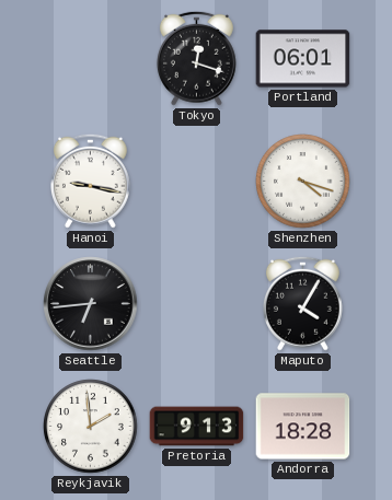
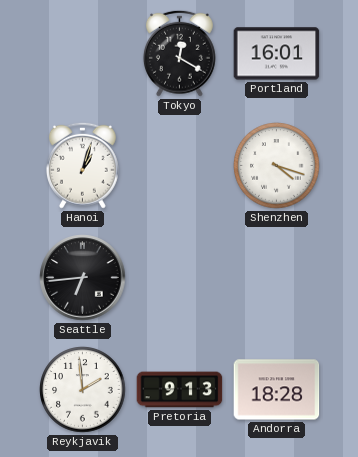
Tokyo: 12:18 -> 12:20
Portland: 06:01 -> 16:01
Hanoi: 9:17 -> 1:03
Maputo: 4:05 -> none
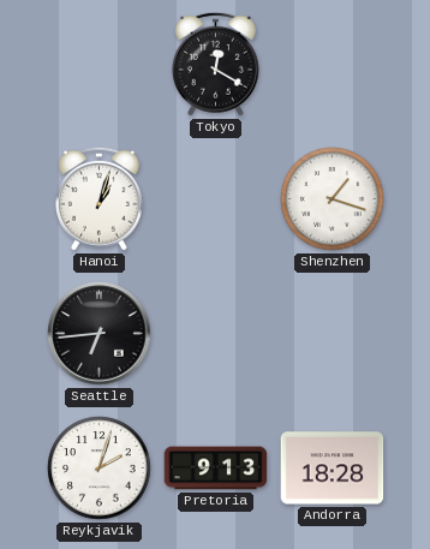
Portland: 16:01 -> none
Shenzhen: 4:18 -> 1:18
Reykjavik: 1:59 -> 2:03
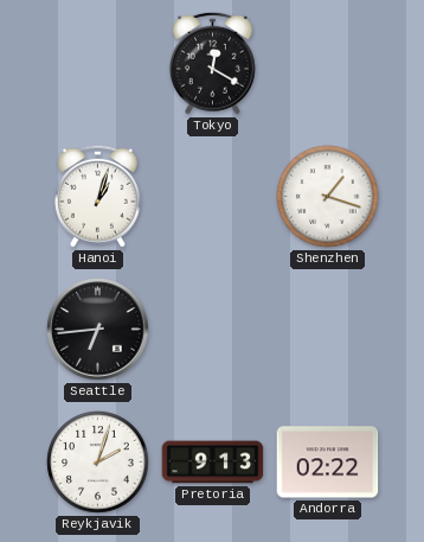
Andorra: 18:28 -> 02:22
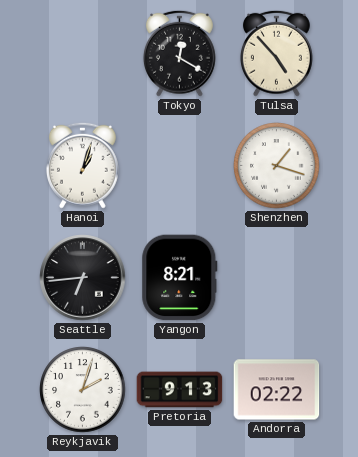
Tulsa: none -> 4:53
Yangon: none -> 8:21
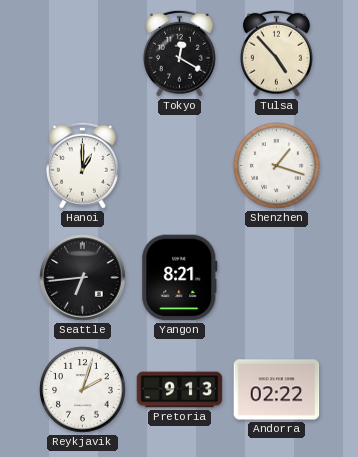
Hanoi: 1:03 -> 1:00
